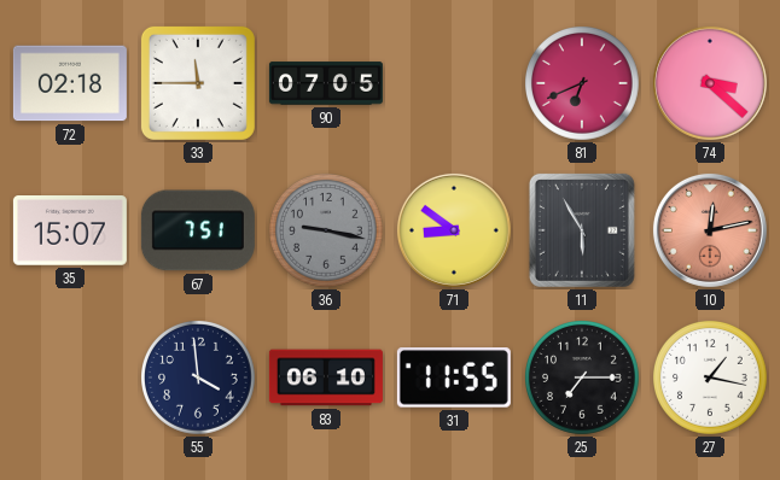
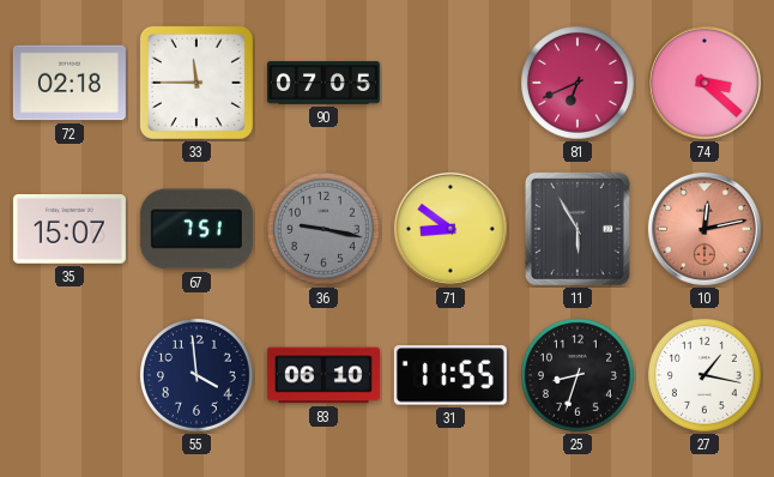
25: 7:15 -> 8:33
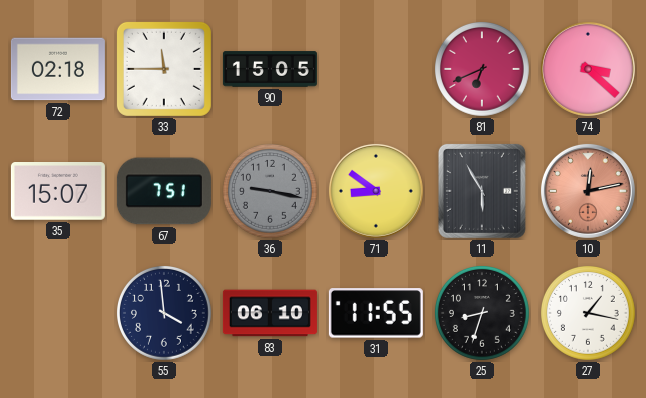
90: 07:05 -> 15:05
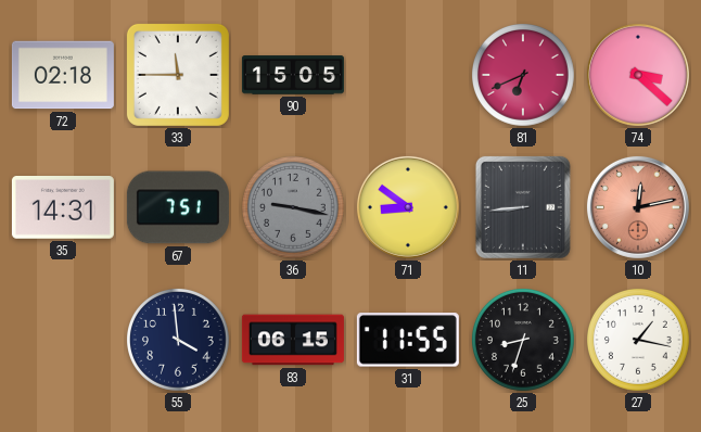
35: 15:07 -> 14:31
11: 5:55 -> 8:44
83: 06:10 -> 06:15
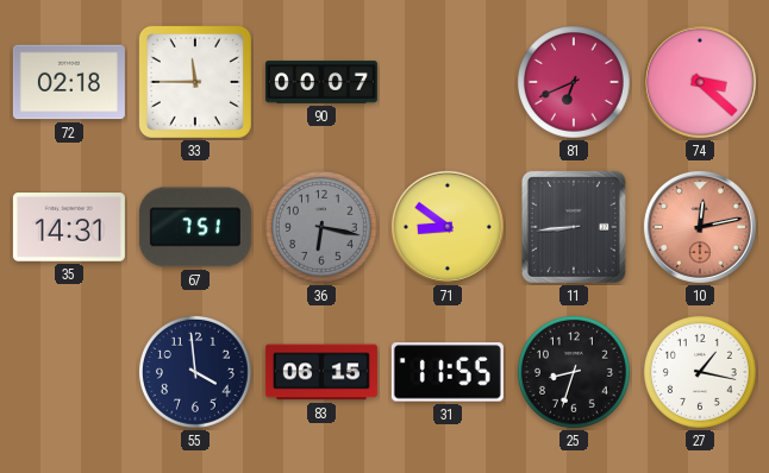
90: 15:05 -> 00:07
36: 9:17 -> 6:17
